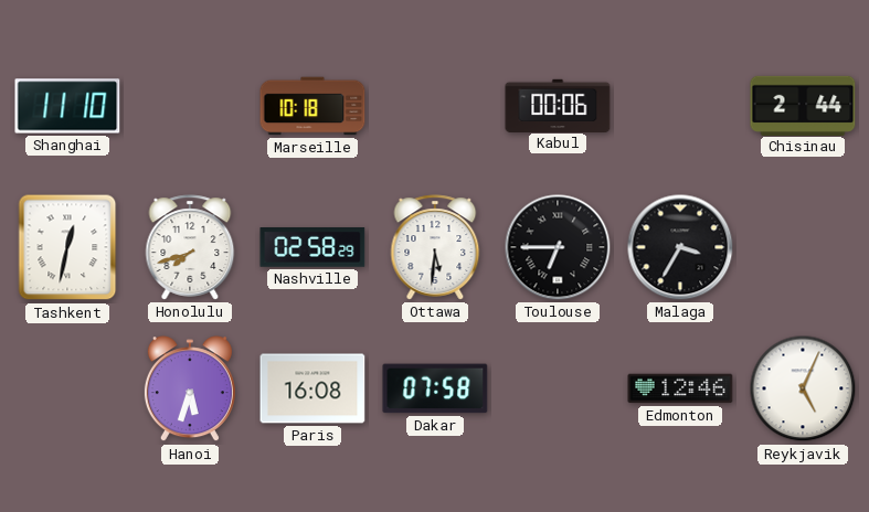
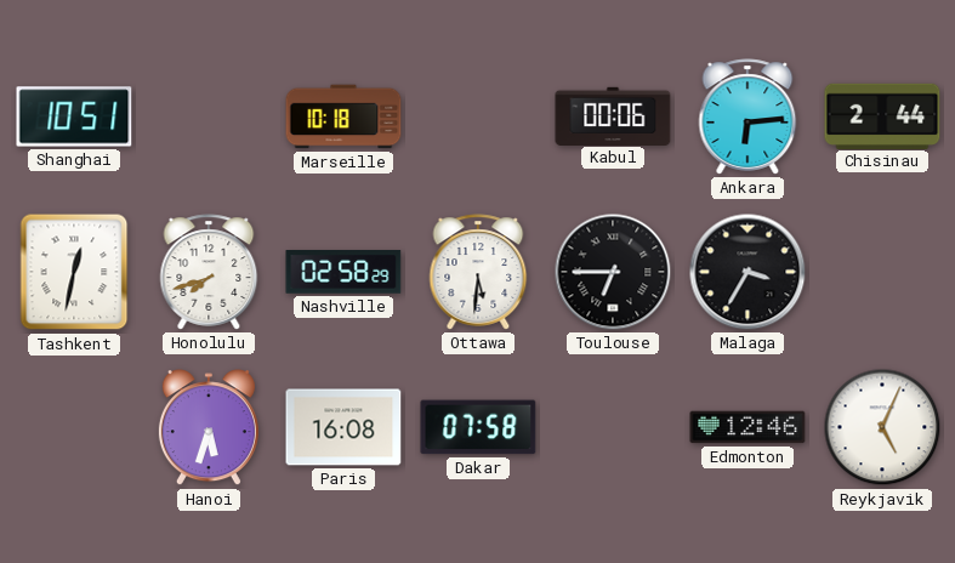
Shanghai: 11:10 -> 10:51
Ankara: none -> 6:14
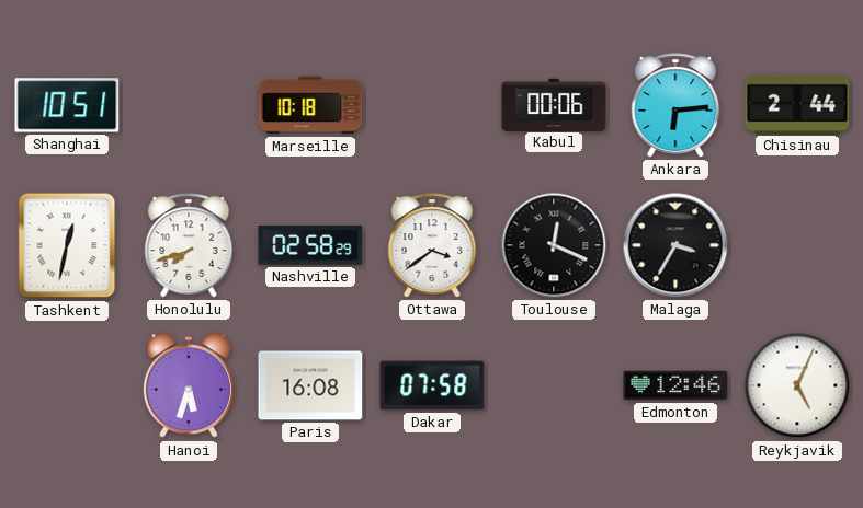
Ottawa: 5:31 -> 3:39
Toulouse: 6:45 -> 12:19
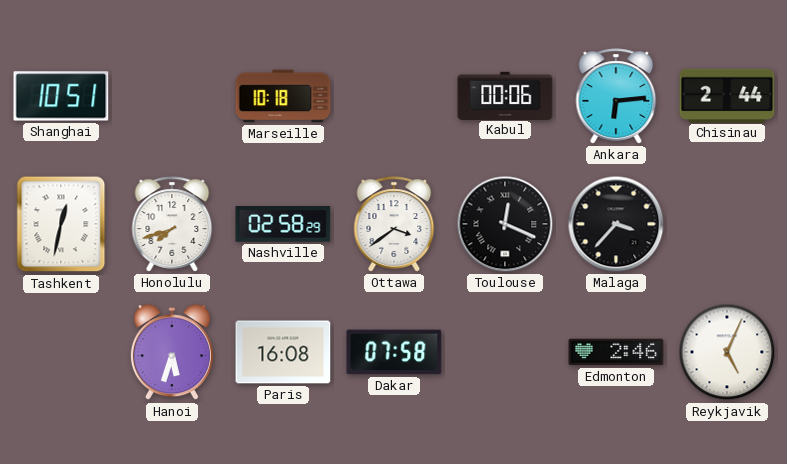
Malaga: 3:35 -> 3:37
Edmonton: 12:46 -> 2:46
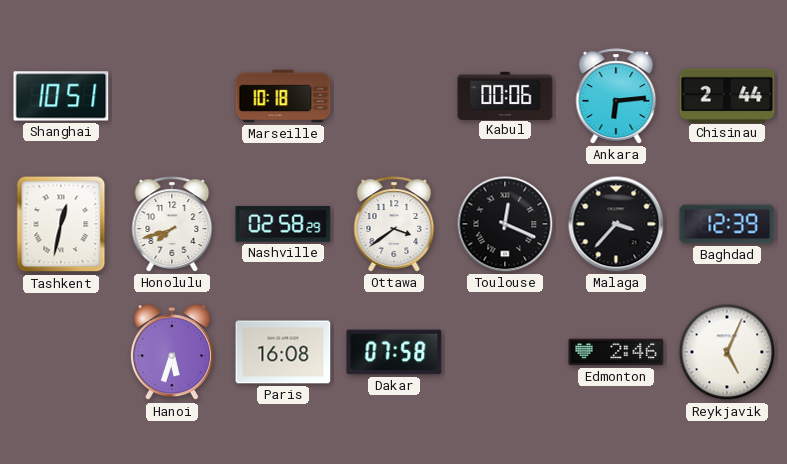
Baghdad: none -> 12:39
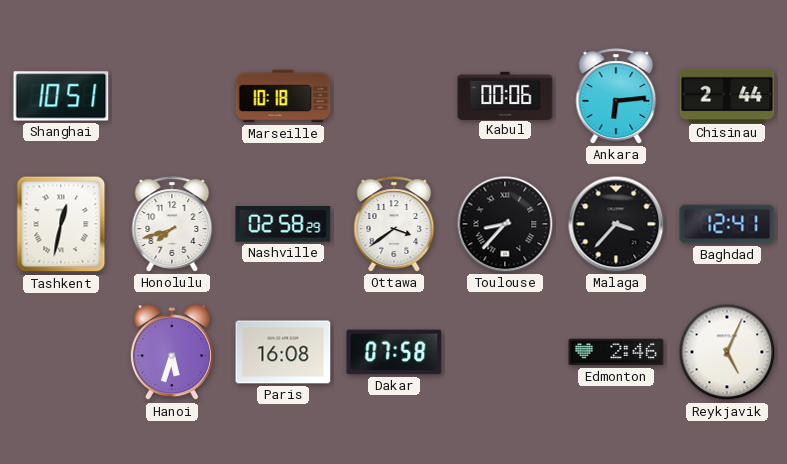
Toulouse: 12:19 -> 8:37
Baghdad: 12:39 -> 12:41
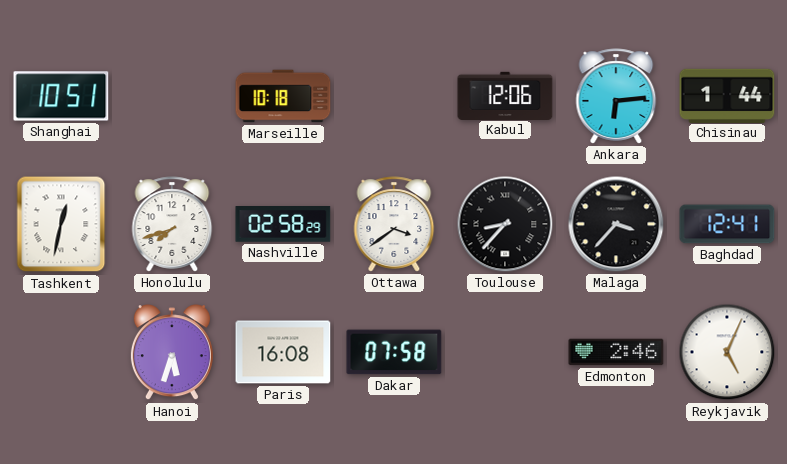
Kabul: 00:06 -> 12:06
Chisinau: 2:44 -> 1:44
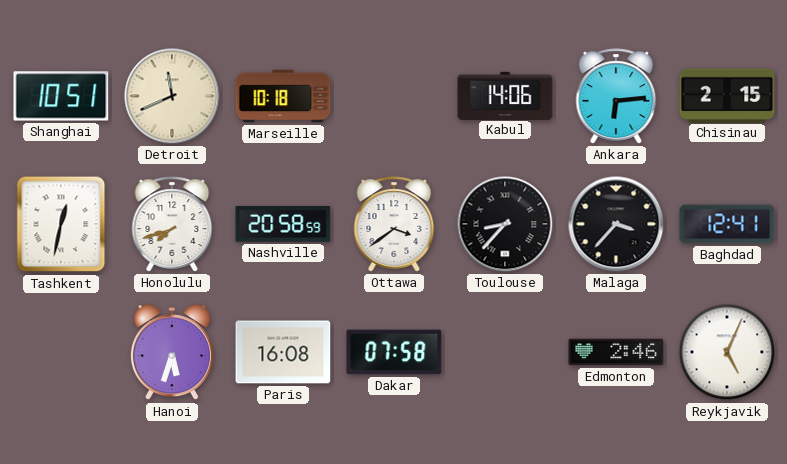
Detroit: none -> 11:41
Kabul: 12:06 -> 14:06
Chisinau: 1:44 -> 2:15
Nashville: 02:58 -> 20:58
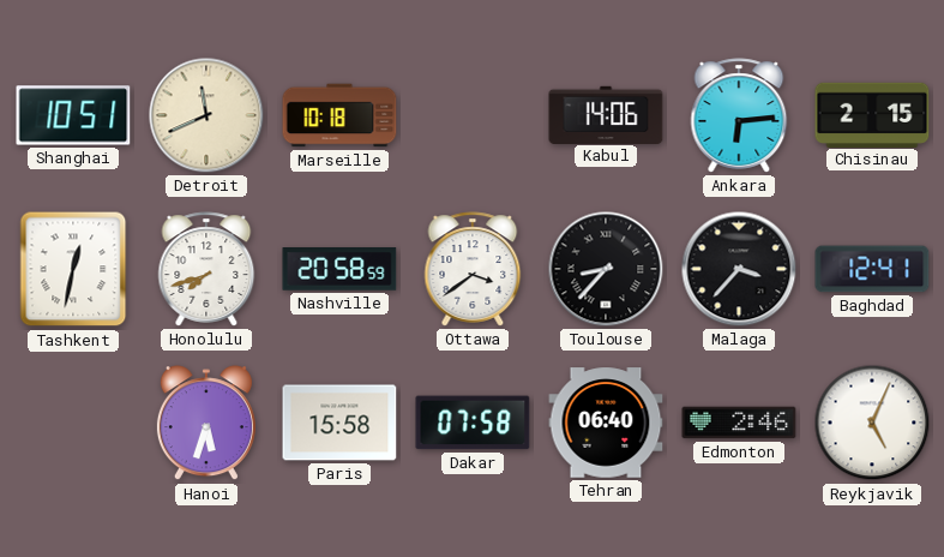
Paris: 16:08 -> 15:58
Tehran: none -> 06:40
